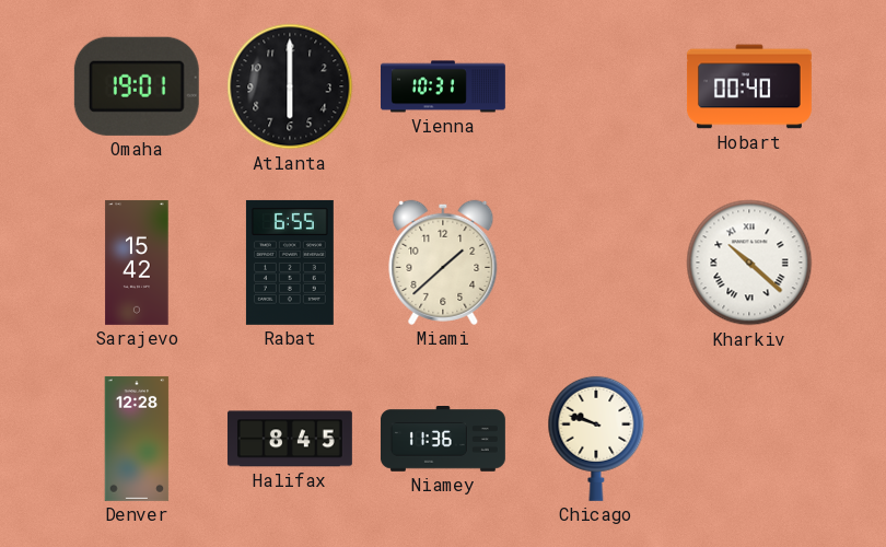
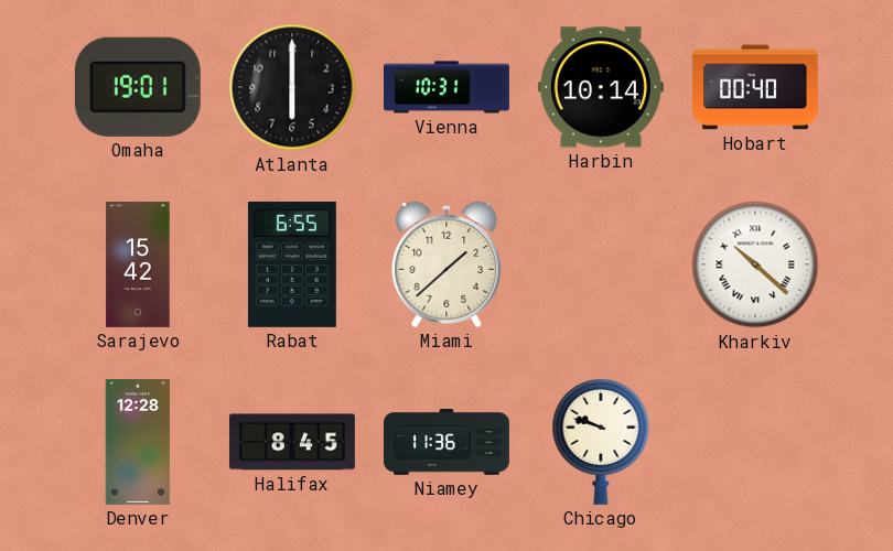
Harbin: none -> 10:14
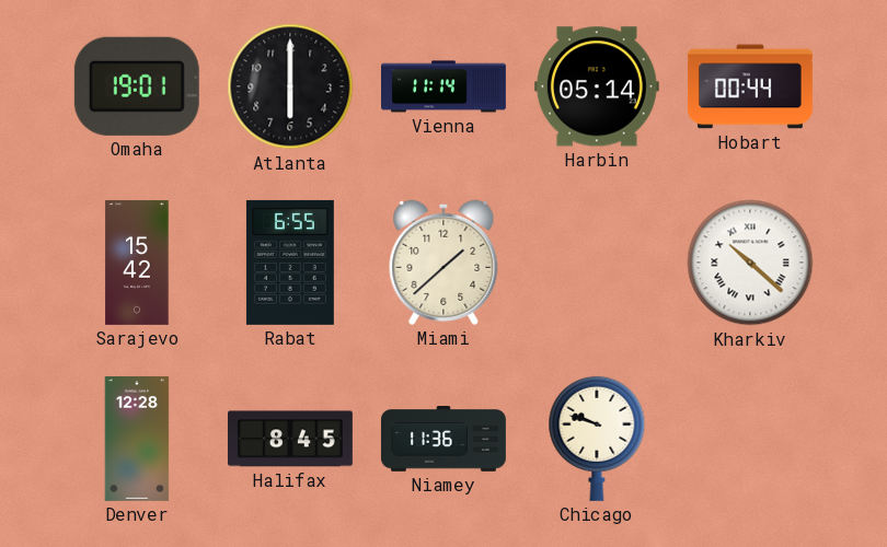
Vienna: 10:31 -> 11:14
Harbin: 10:14 -> 05:14
Hobart: 00:40 -> 00:44
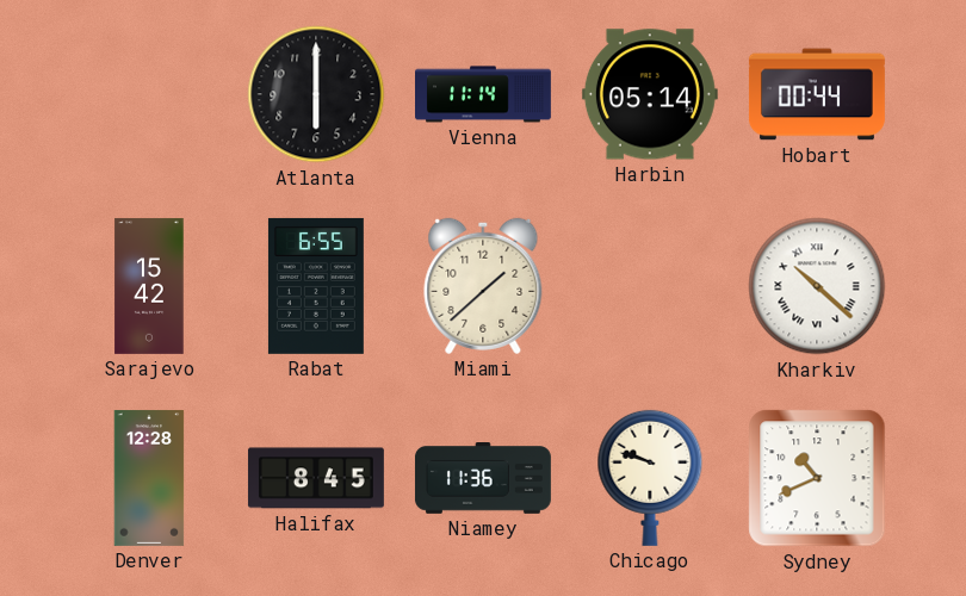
Omaha: 19:01 -> none
Sydney: none -> 10:41
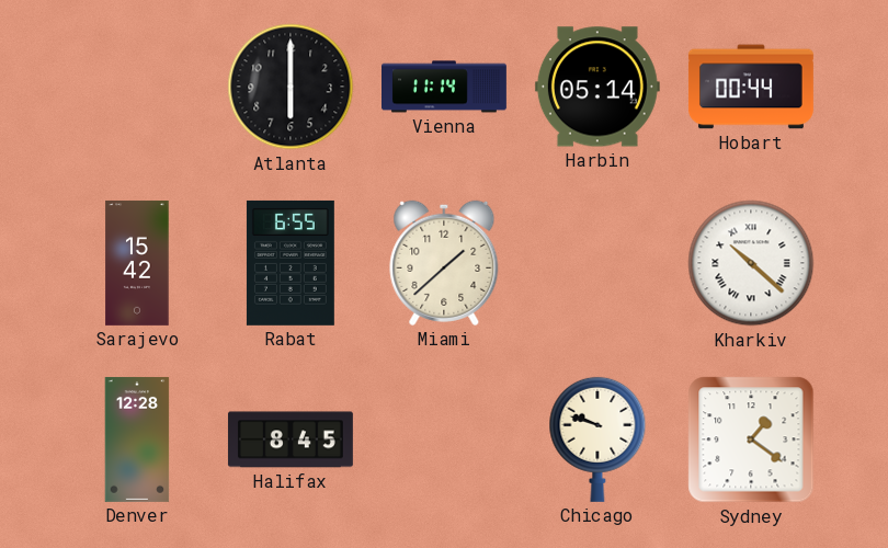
Niamey: 11:36 -> none
Sydney: 10:41 -> 1:21
